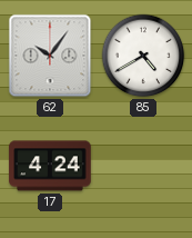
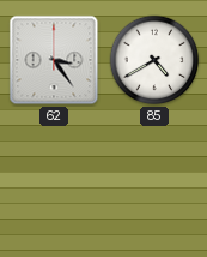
62: 10:06 -> 3:24
17: 4:24 -> none
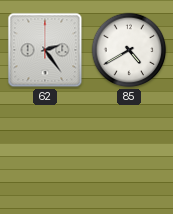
62: 3:24 -> 2:24
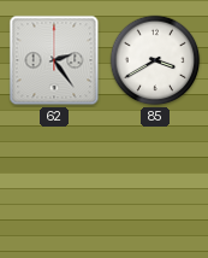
85: 4:40 -> 3:40
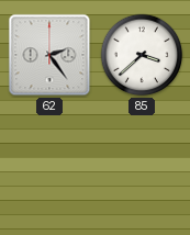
85: 3:40 -> 3:38
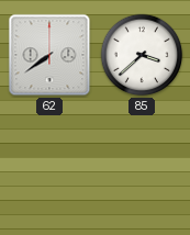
62: 2:24 -> 7:39
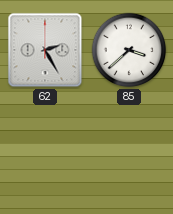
62: 7:39 -> 2:25
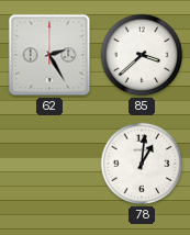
78: none -> 1:01
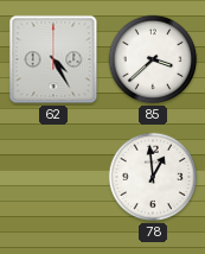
62: 2:25 -> 4:25
78: 1:01 -> 12:59
